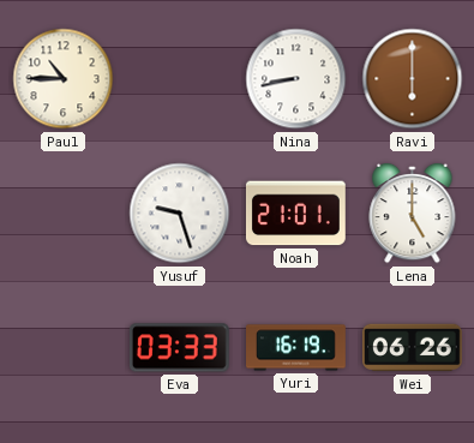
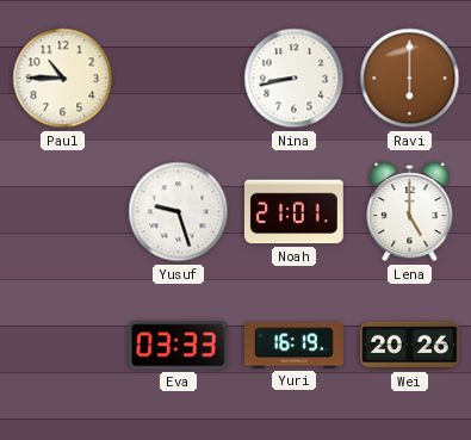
Wei: 06:26 -> 20:26
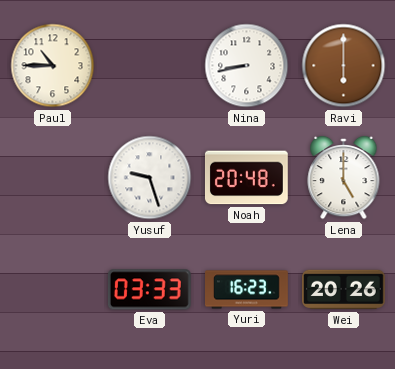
Noah: 21:01 -> 20:48
Yuri: 16:19 -> 16:23
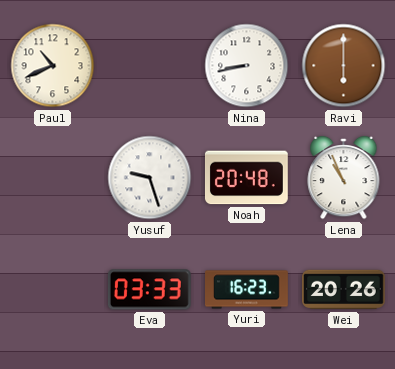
Paul: 10:45 -> 10:41
Lena: 5:00 -> 10:56
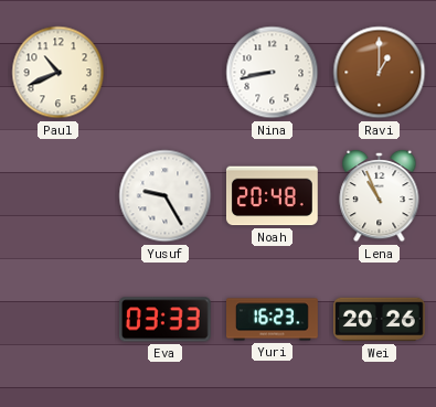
Ravi: 6:00 -> 1:00
Yusuf: 9:27 -> 9:25
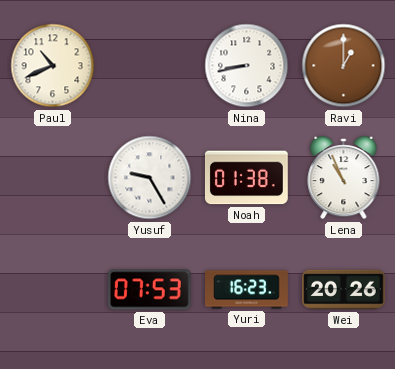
Noah: 20:48 -> 01:38
Eva: 03:33 -> 07:53
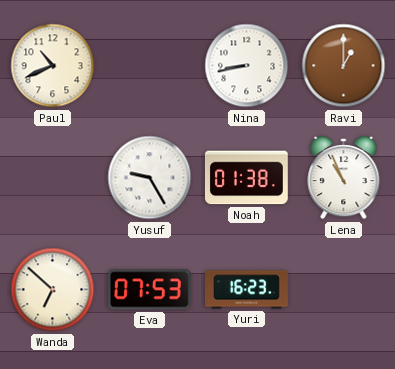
Wanda: none -> 6:52
Wei: 20:26 -> none
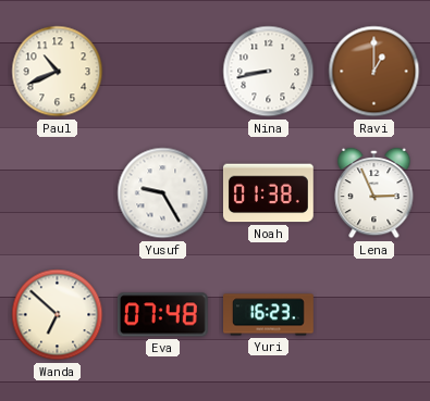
Lena: 10:56 -> 2:56
Eva: 07:53 -> 07:48
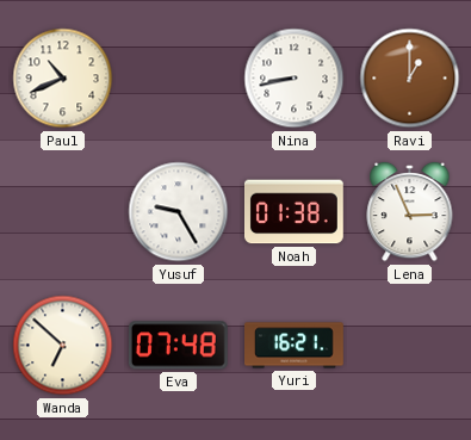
Yuri: 16:23 -> 16:21
